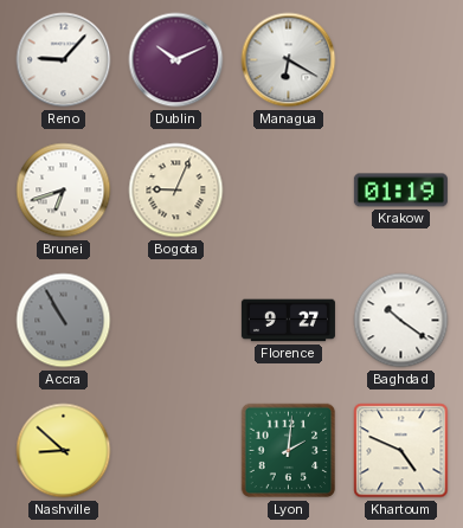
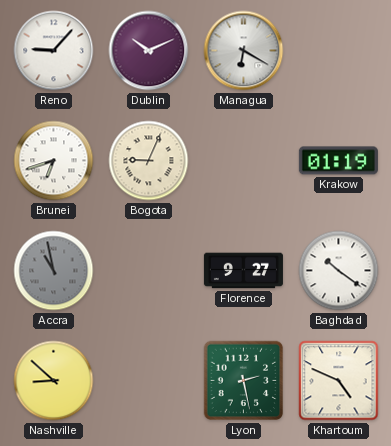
Accra: 10:55 -> 10:58
Lyon: 2:01 -> 2:28
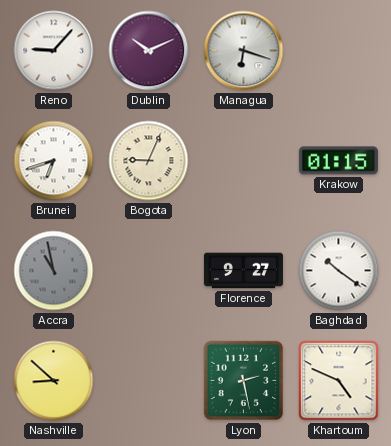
Managua: 6:20 -> 6:18
Krakow: 01:19 -> 01:15
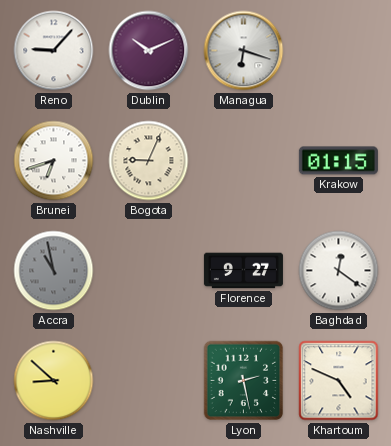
Baghdad: 10:21 -> 12:21
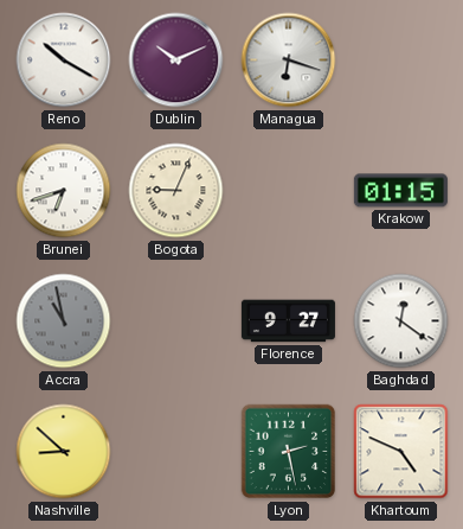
Reno: 9:07 -> 10:20
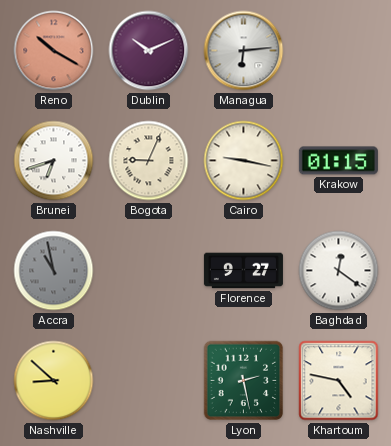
Reno dial: white -> salmon
Managua: 6:18 -> 6:14
Cairo: none -> 9:17
Khartoum: 4:49 -> 4:47
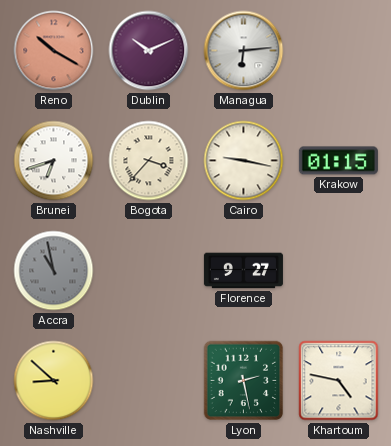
Bogota: 9:04 -> 3:37
Baghdad: 12:21 -> none
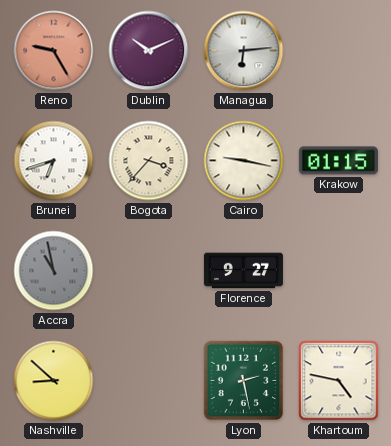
Reno: 10:20 -> 9:25
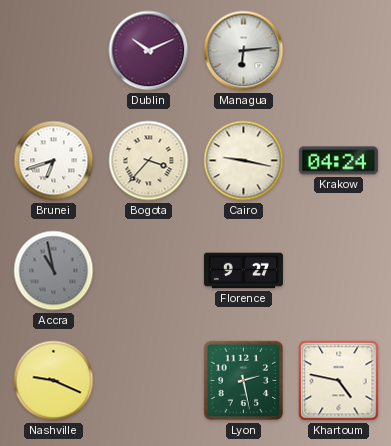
Reno: 9:25 -> none
Krakow: 01:15 -> 04:24
Nashville: 8:52 -> 9:19
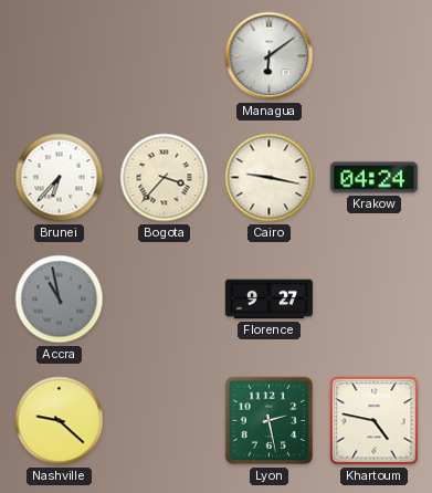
Dublin: 10:11 -> none
Managua: 6:14 -> 6:09
Brunei: 6:42 -> 6:37
Nashville: 9:19 -> 9:22
